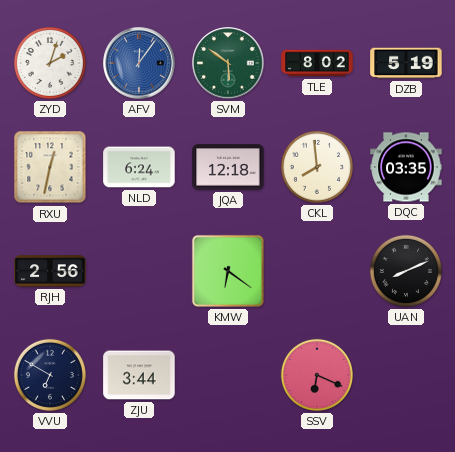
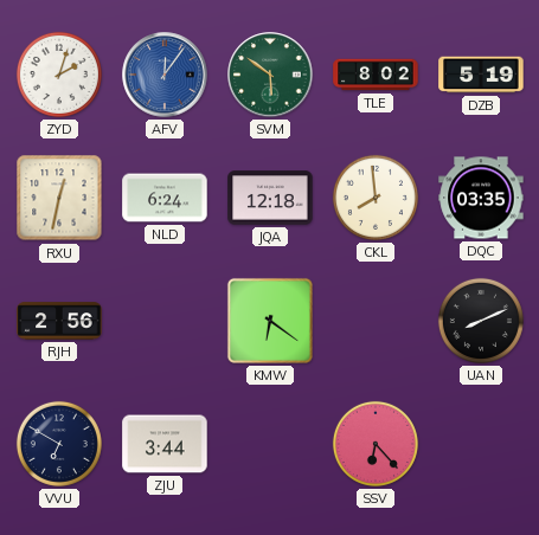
SSV: 6:19 -> 6:23
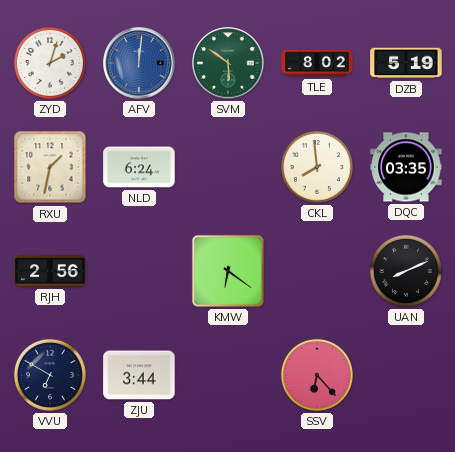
AFV: 12:06 -> 12:01
RXU: 12:32 -> 1:32
JQA: 12:18 -> none
